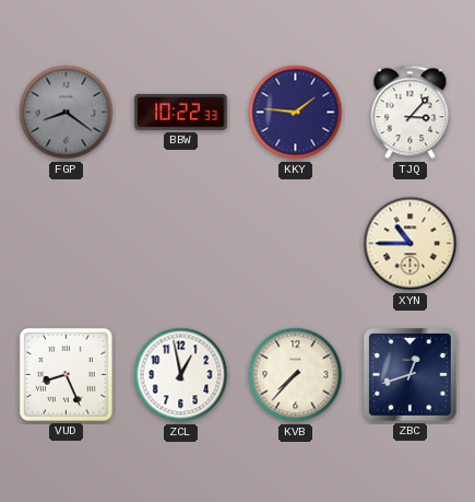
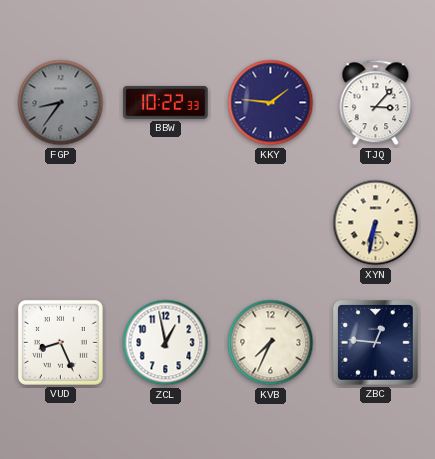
FGP: 8:21 -> 8:36
XYN: 10:45 -> 6:32
KVB: 7:37 -> 7:34
ZBC: 12:42 -> 12:46
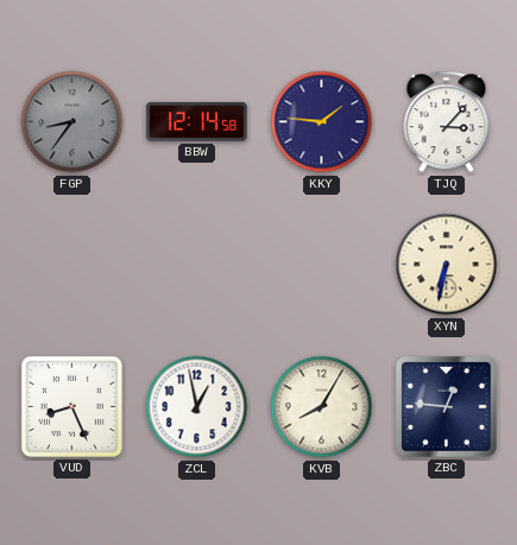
BBW: 10:22 -> 12:14
KVB: 7:34 -> 8:05
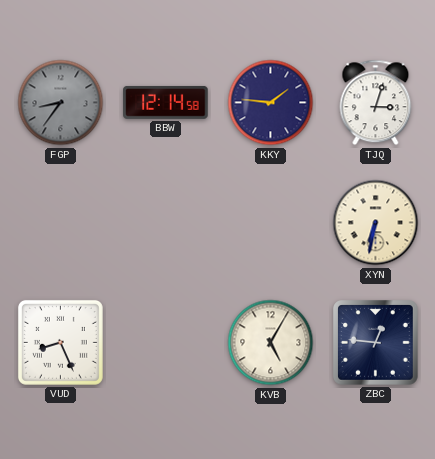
TJQ: 3:07 -> 3:03
ZCL: 12:58 -> none
KVB: 8:05 -> 5:05
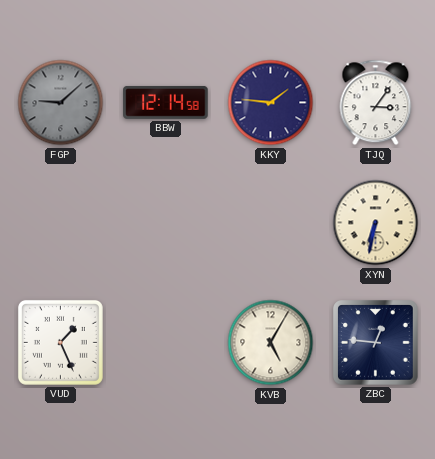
FGP: 8:36 -> 9:08
TJQ: 3:03 -> 3:06
VUD: 8:26 -> 1:26
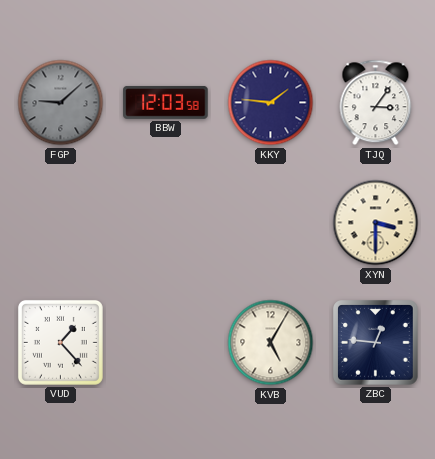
BBW: 12:14 -> 12:03
XYN: 6:32 -> 3:30
VUD: 1:26 -> 1:23
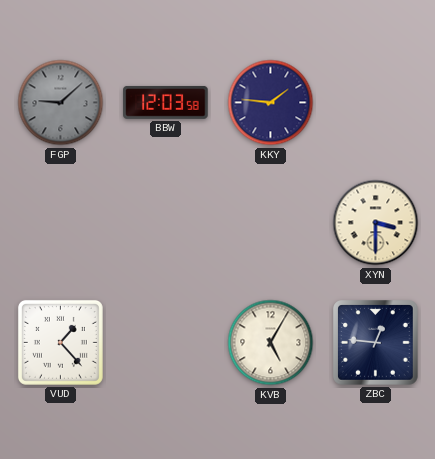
TJQ: 3:06 -> none
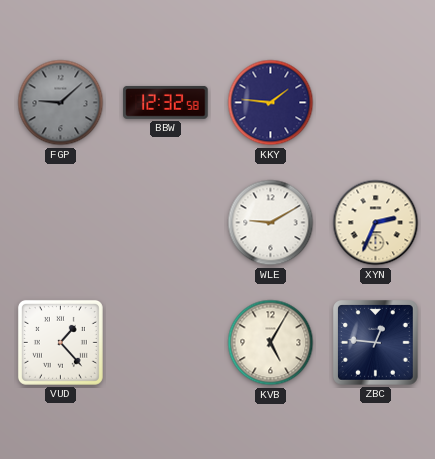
BBW: 12:03 -> 12:32
WLE: none -> 9:10
XYN: 3:30 -> 2:34
